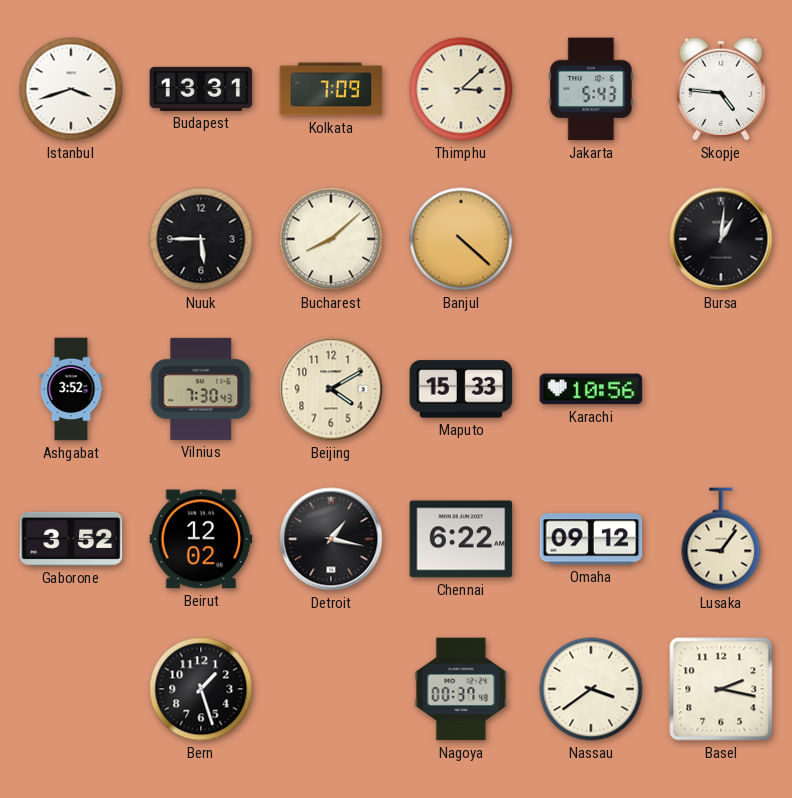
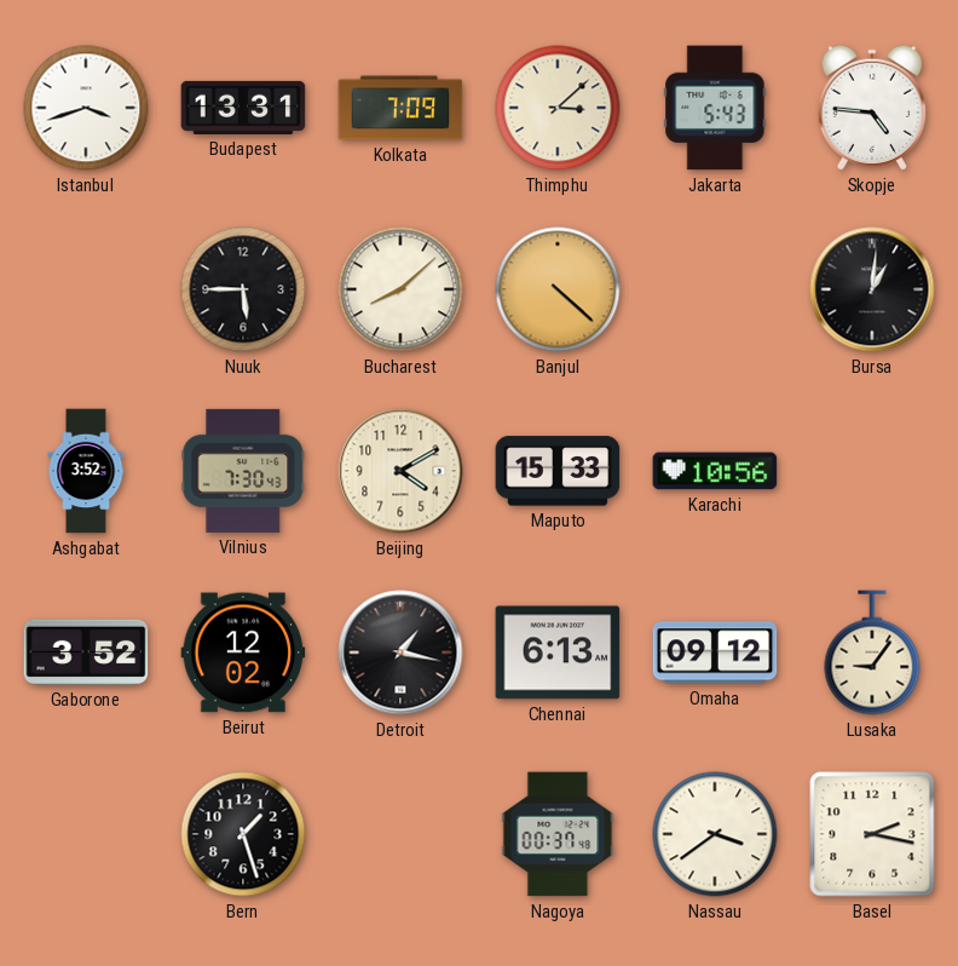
Chennai: 6:22 -> 6:13
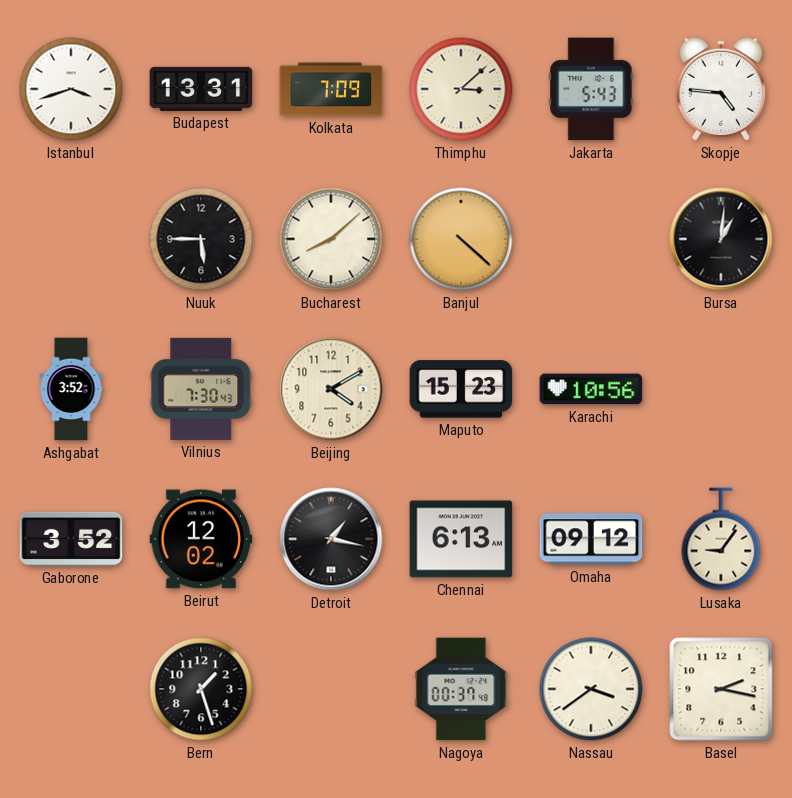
Maputo: 15:33 -> 15:23
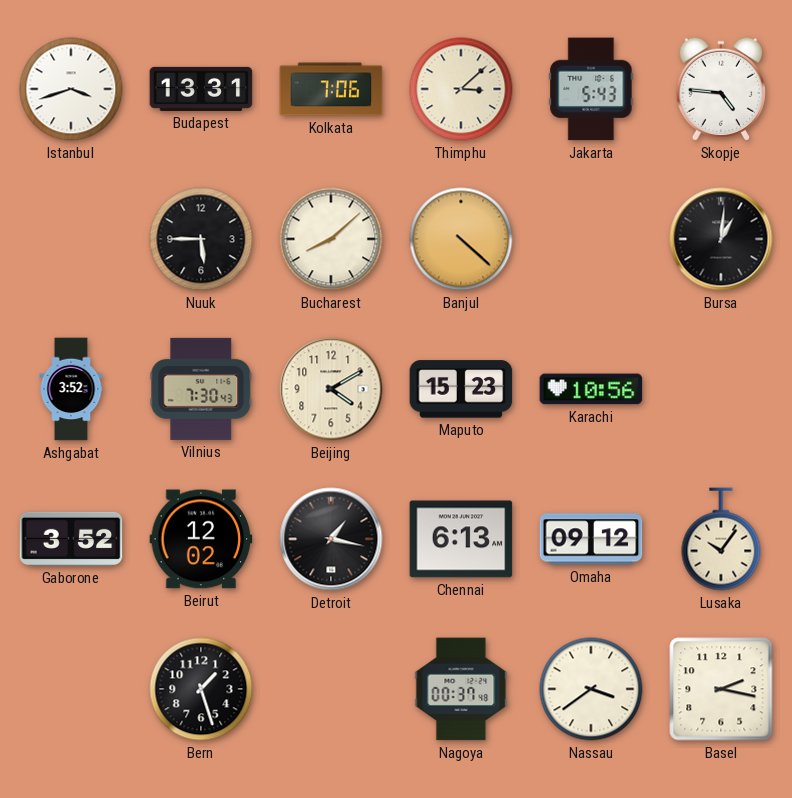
Kolkata: 7:09 -> 7:06
Lusaka: 9:06 -> 10:06
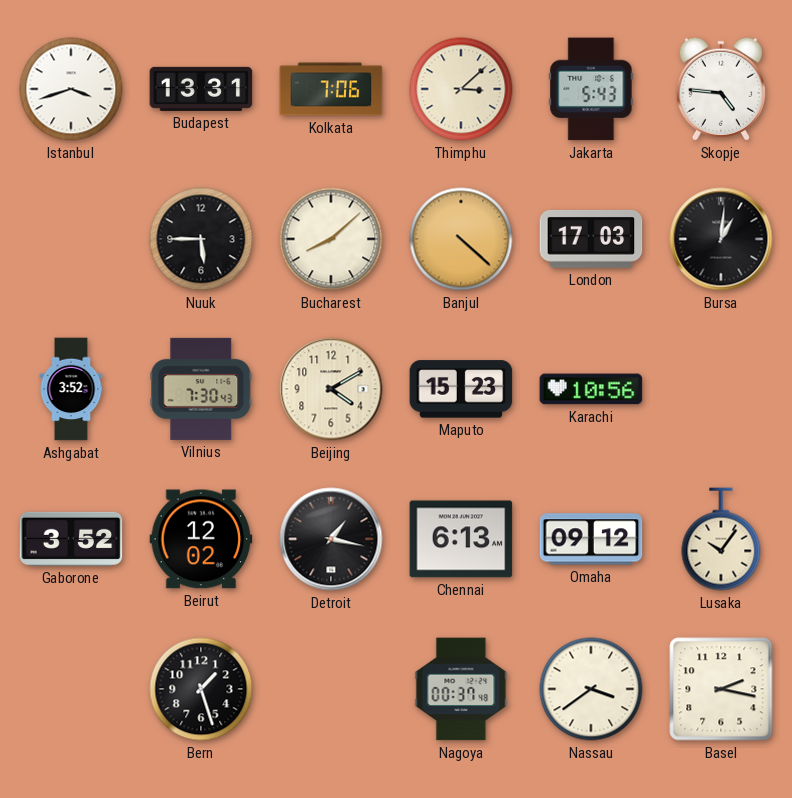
London: none -> 17:03
